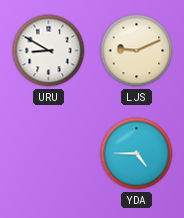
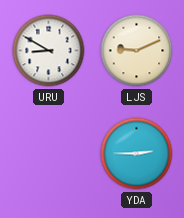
YDA: 4:45 -> 2:45
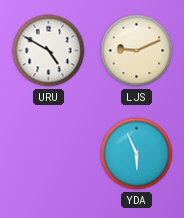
URU: 8:50 -> 4:50
YDA: 2:45 -> 5:56
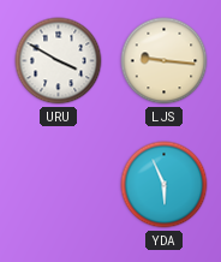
URU: 4:50 -> 3:50
LJS: 9:11 -> 9:16
